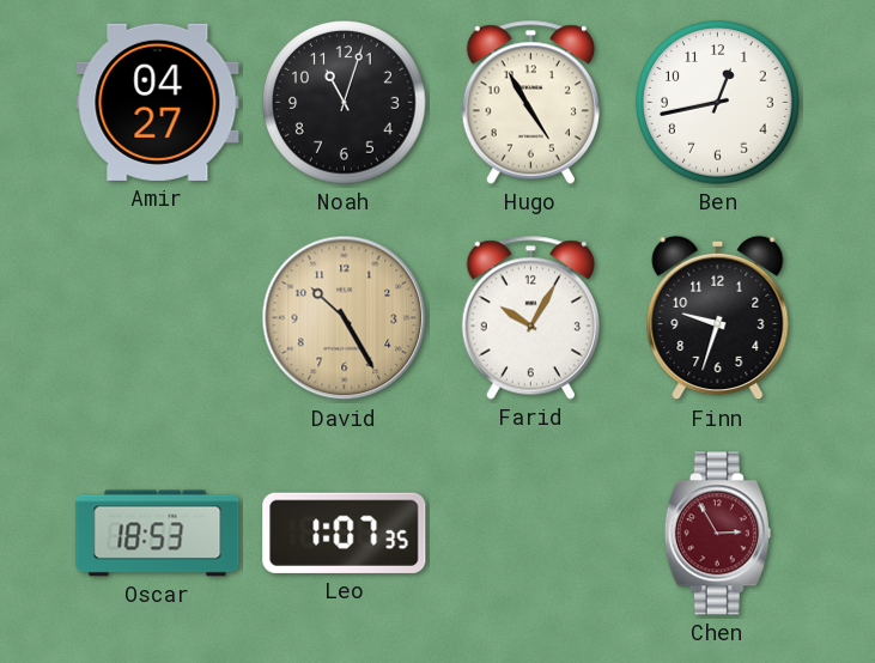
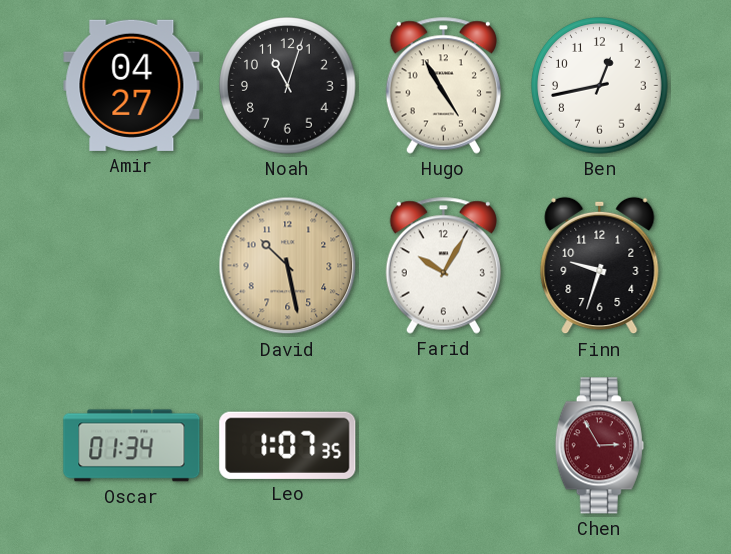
David: 10:25 -> 10:28
Oscar: 18:53 -> 01:34
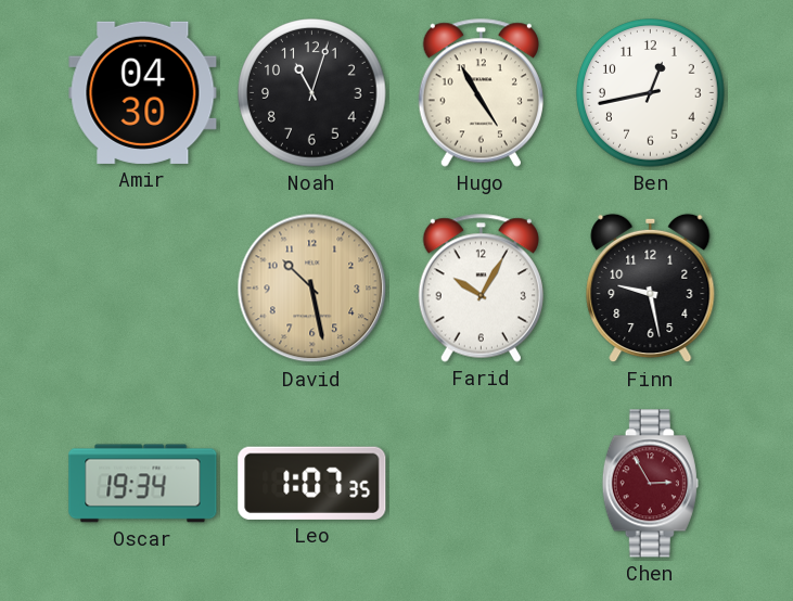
Amir: 04:27 -> 04:30
Finn: 9:33 -> 9:28
Oscar: 01:34 -> 19:34
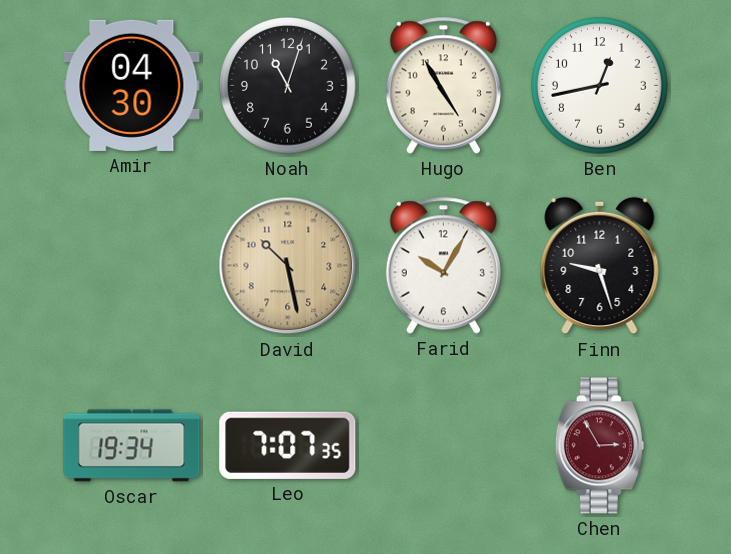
Finn: 9:28 -> 9:27
Leo: 1:07 -> 7:07
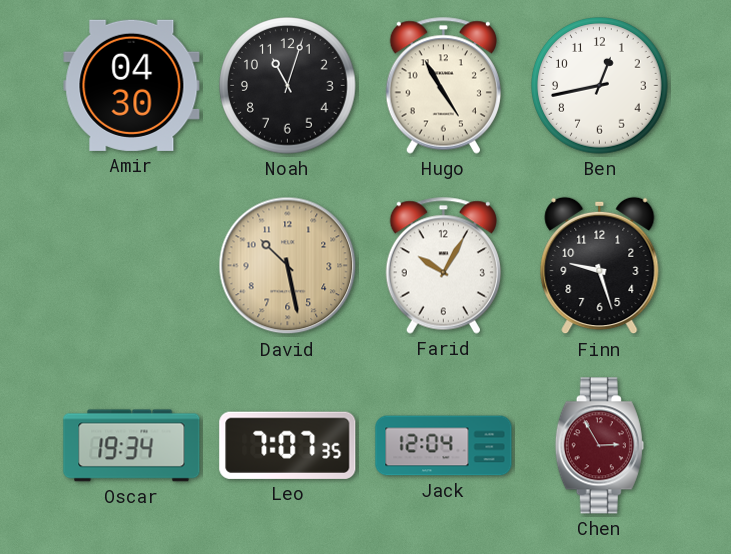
Jack: none -> 12:04
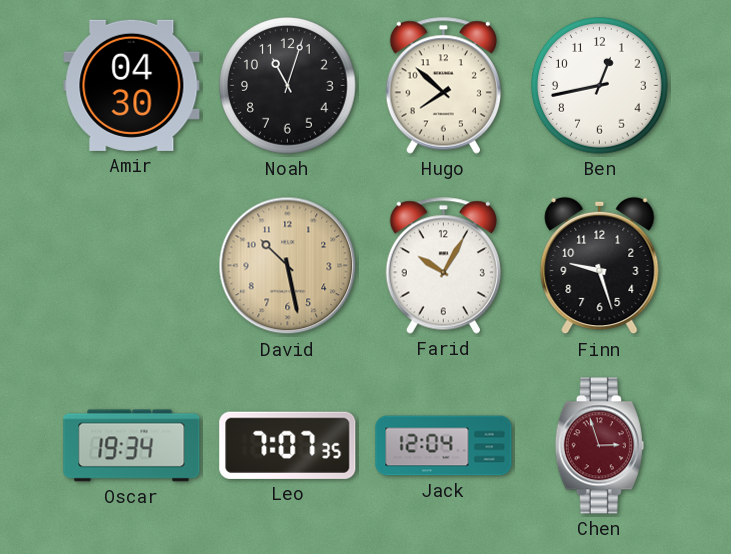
Hugo: 4:55 -> 7:52
Chen: 2:55 -> 2:57
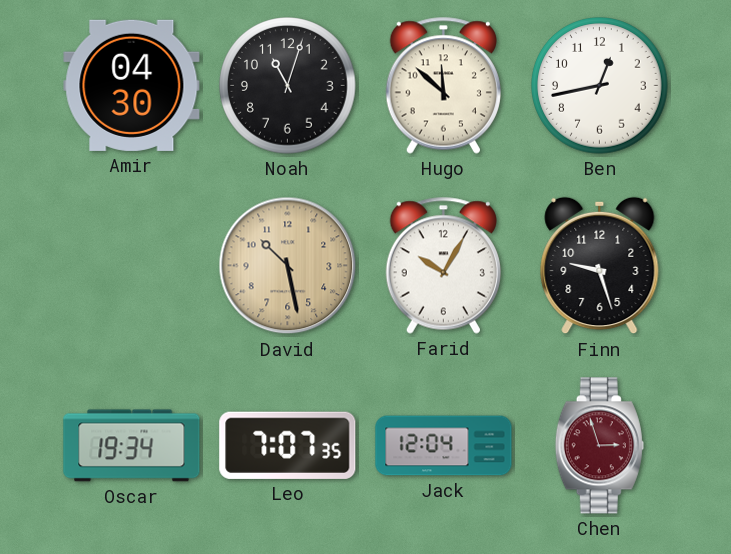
Hugo: 7:52 -> 11:52
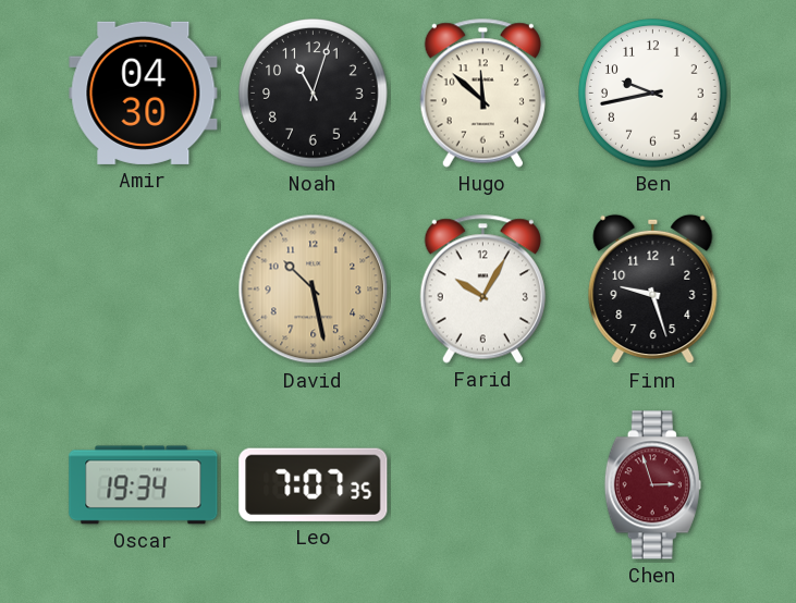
Ben: 12:43 -> 9:43
Jack: 12:04 -> none
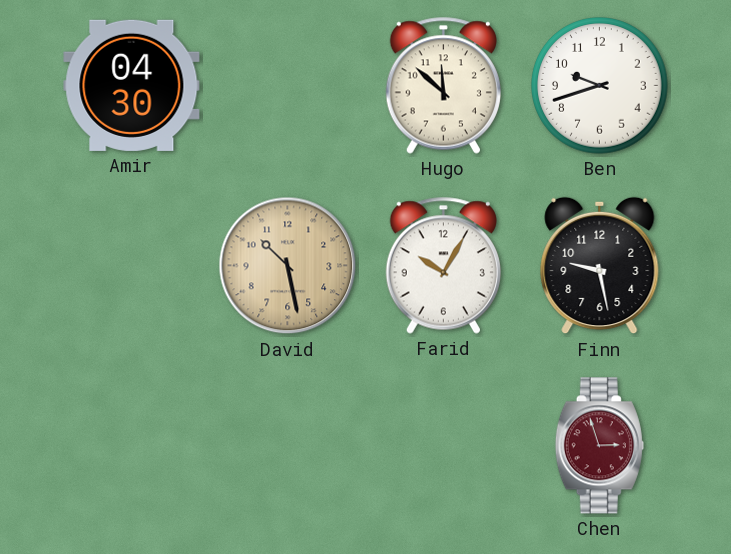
Noah: 11:03 -> none
Ben: 9:43 -> 9:42
Finn: 9:27 -> 9:28
Oscar: 19:34 -> none
Leo: 7:07 -> none
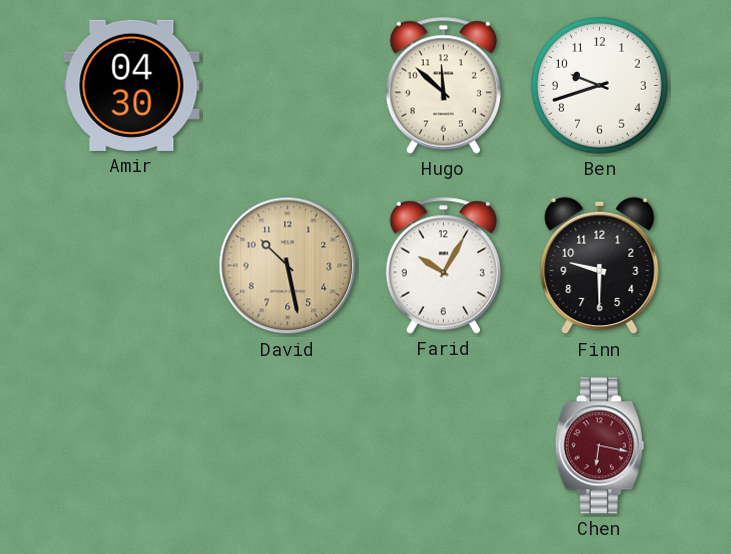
Finn: 9:28 -> 9:30
Chen: 2:57 -> 6:17
